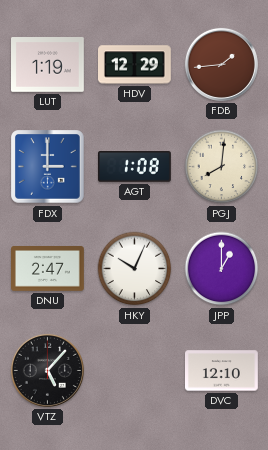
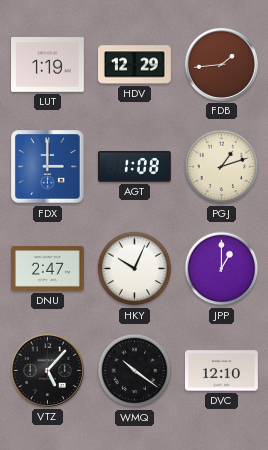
PGJ: 8:01 -> 1:12
WMQ: none -> 10:21
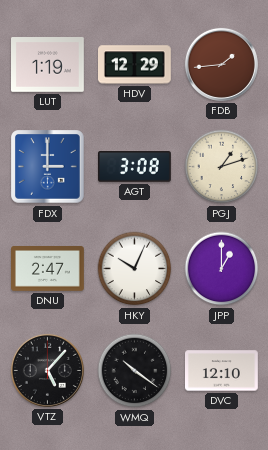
AGT: 1:08 -> 3:08
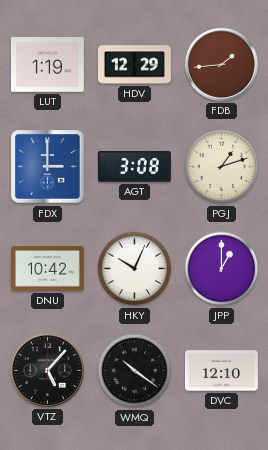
DNU: 2:47 -> 10:42
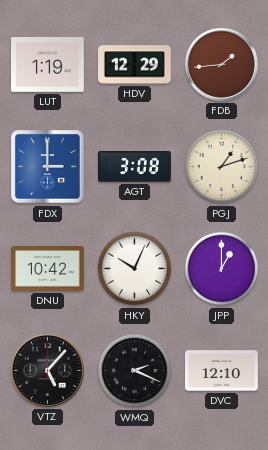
WMQ: 10:21 -> 2:19
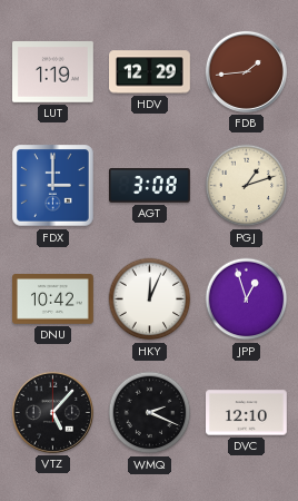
HKY: 10:04 -> 12:04
JPP: 1:00 -> 12:57
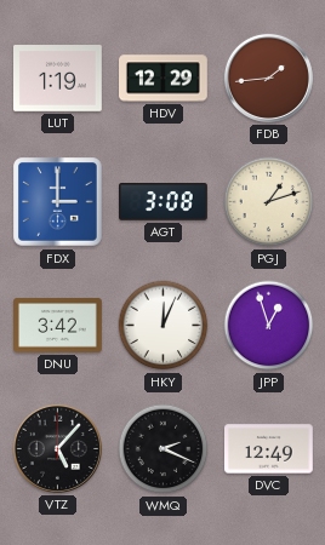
DNU: 10:42 -> 3:42
DVC: 12:10 -> 12:49
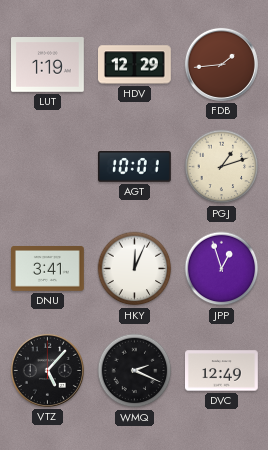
FDX: 3:00 -> none
AGT: 3:08 -> 10:01
DNU: 3:42 -> 3:41
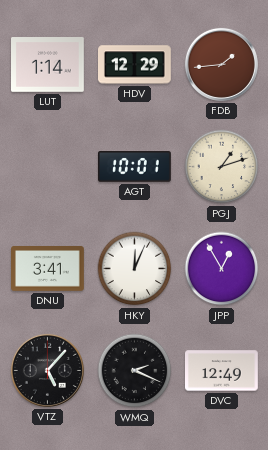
LUT: 1:19 -> 1:14
JPP: 12:57 -> 12:55
